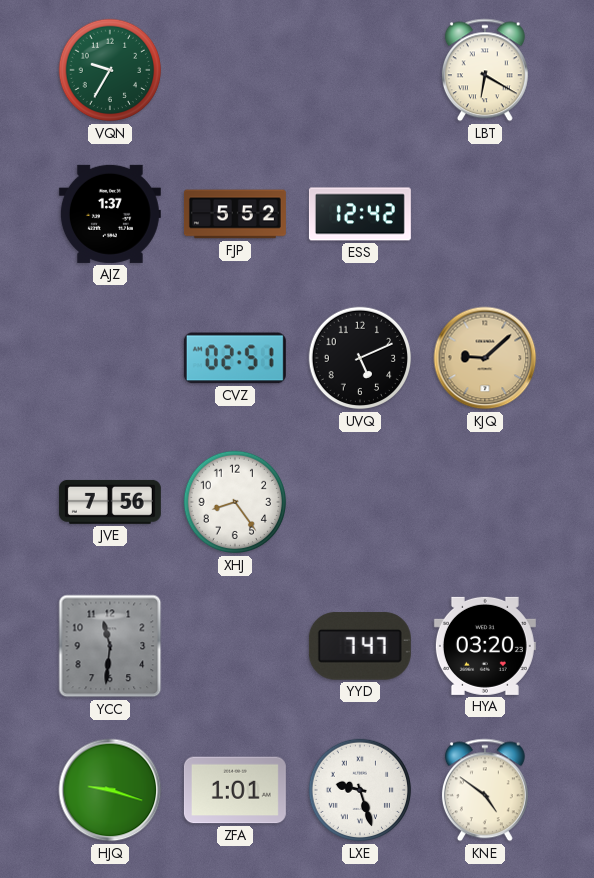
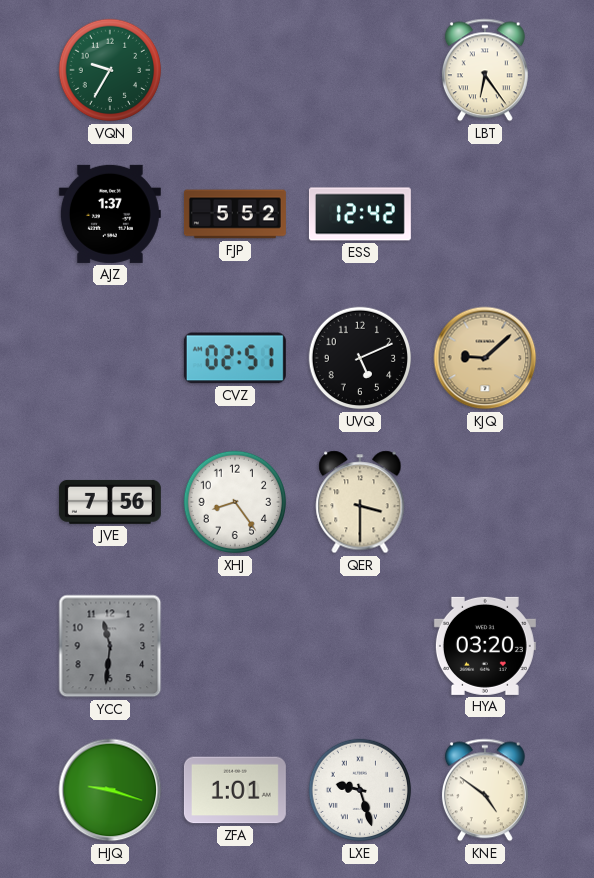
LBT: 6:20 -> 6:24
QER: none -> 3:30
YYD: 7:47 -> none
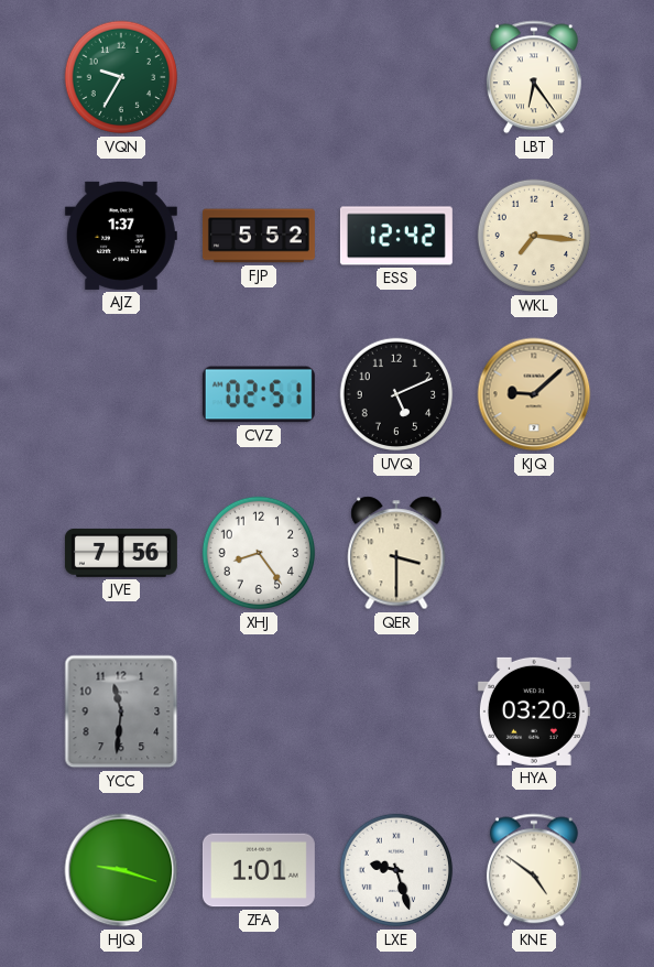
WKL: none -> 7:16
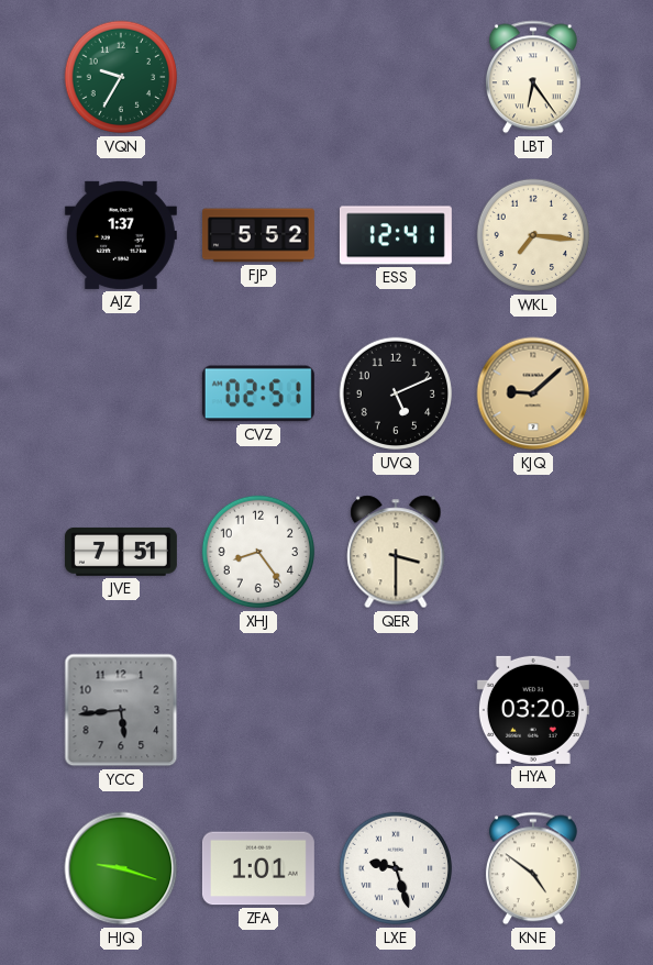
ESS: 12:42 -> 12:41
JVE: 7:56 -> 7:51
YCC: 11:31 -> 5:44
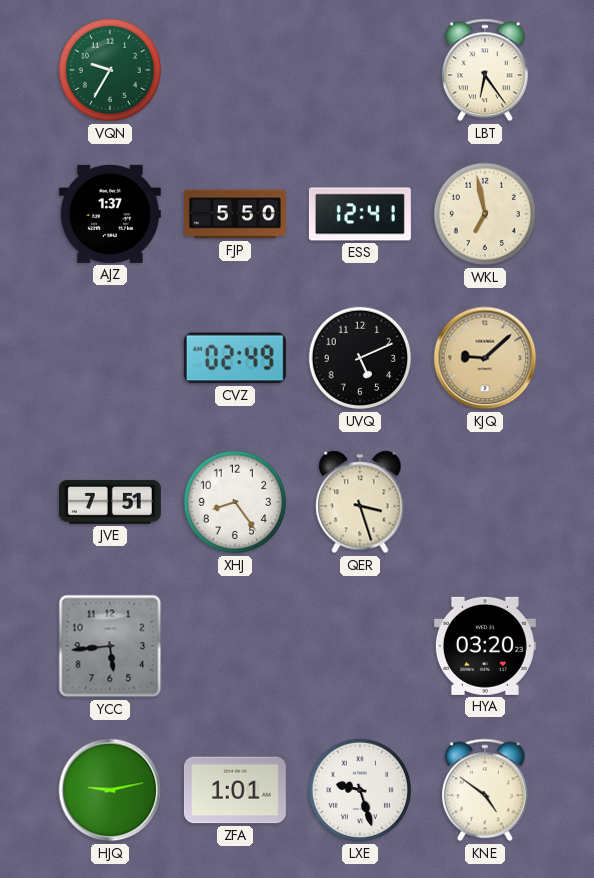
FJP: 5:52 -> 5:50
WKL: 7:16 -> 6:58
CVZ: 02:51 -> 02:49
QER: 3:30 -> 3:27
HJQ: 9:18 -> 9:13
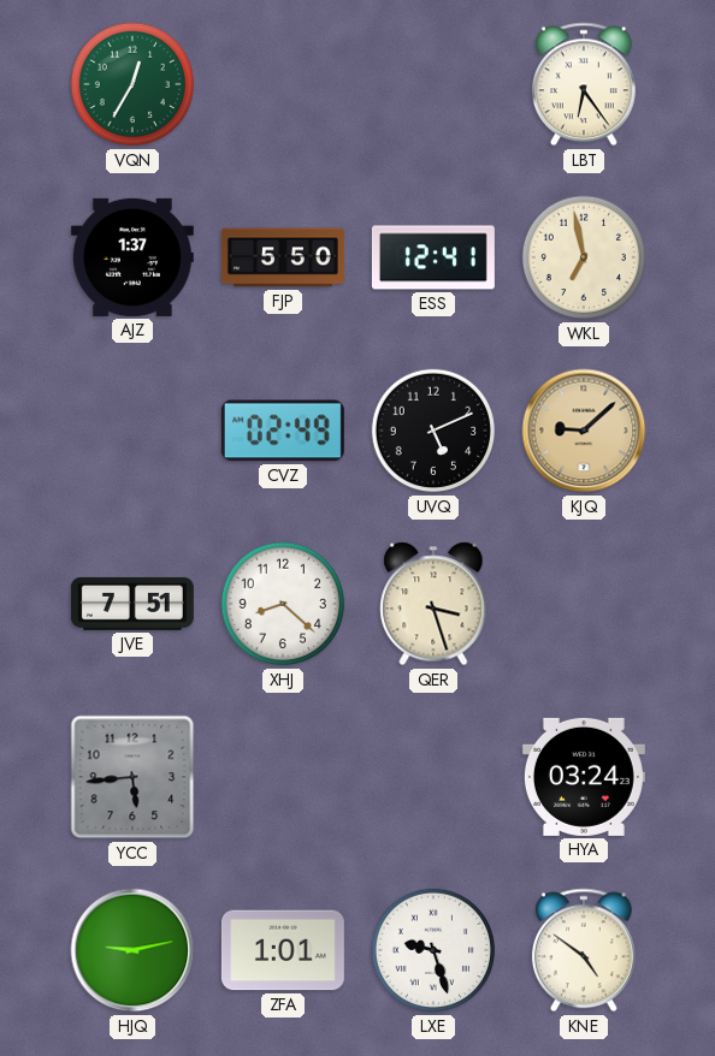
VQN: 9:35 -> 12:35
XHJ: 8:24 -> 8:22
HYA: 03:20 -> 03:24
